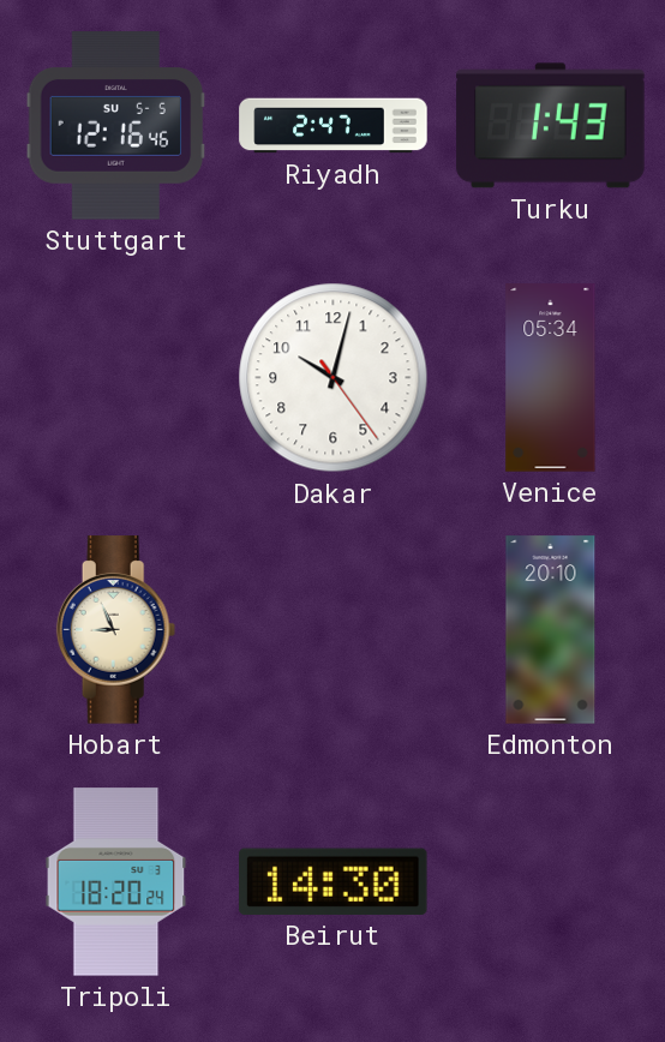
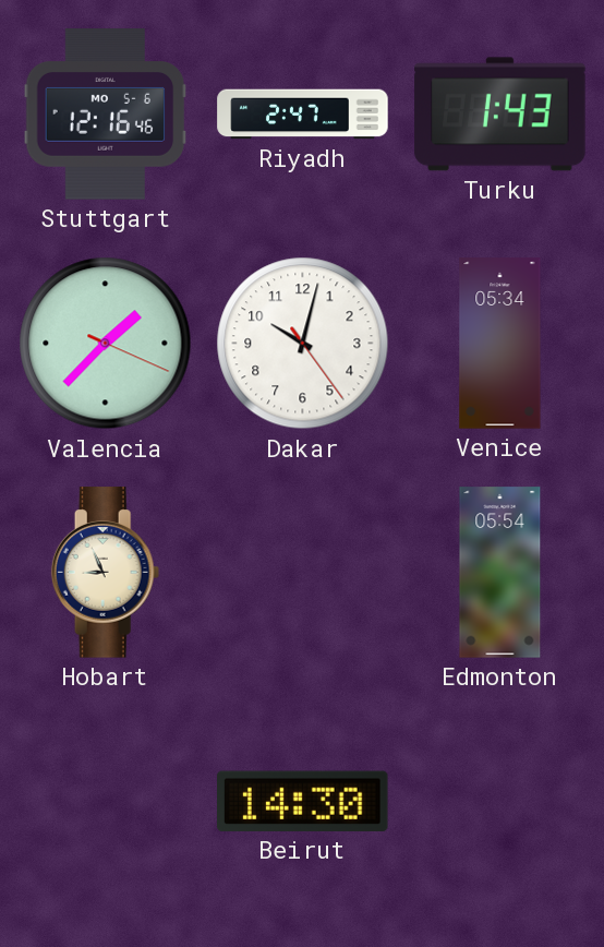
Stuttgart date: SU 5-5 -> MO 5-6
Valencia: none -> 1:37
Edmonton: 20:10 -> 05:54
Tripoli: 18:20 -> none
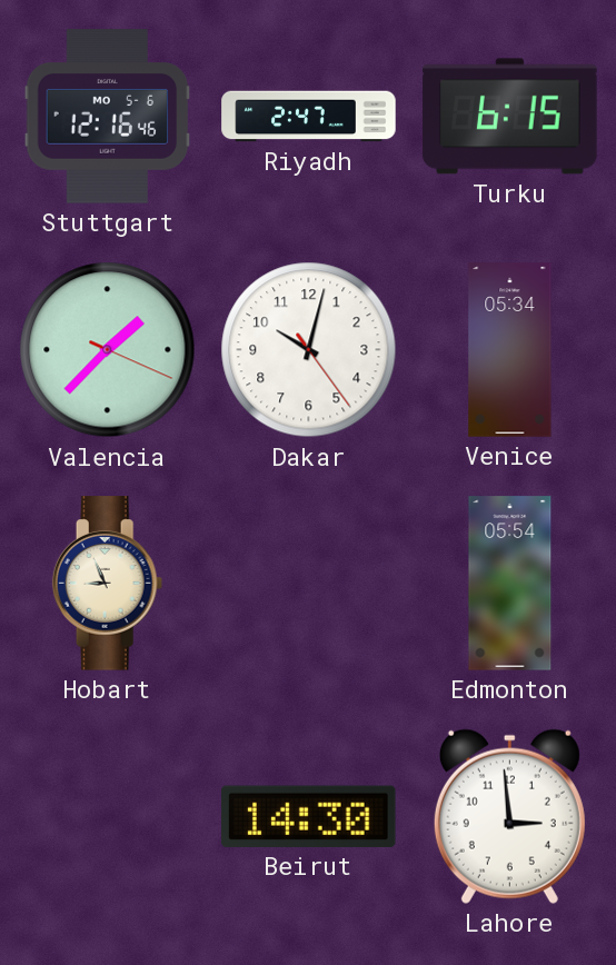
Turku: 1:43 -> 6:15
Lahore: none -> 2:59
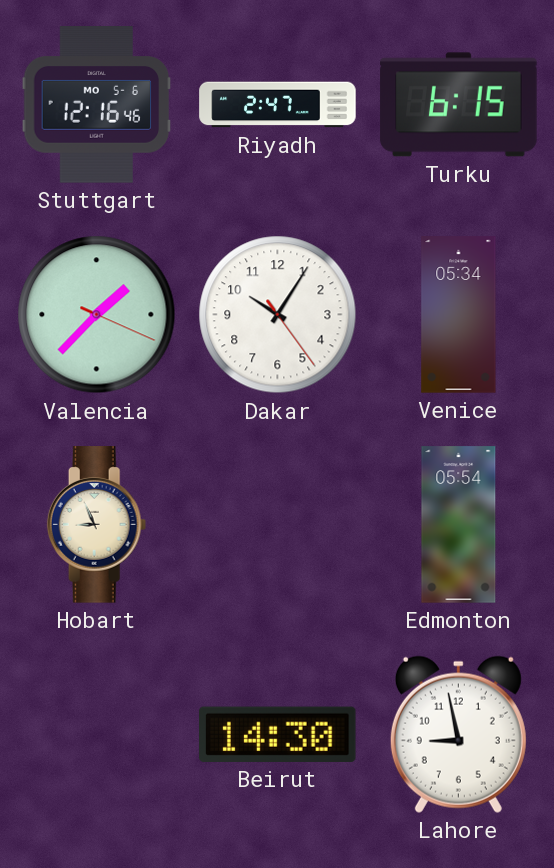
Dakar: 10:02 -> 10:05
Lahore: 2:59 -> 8:58
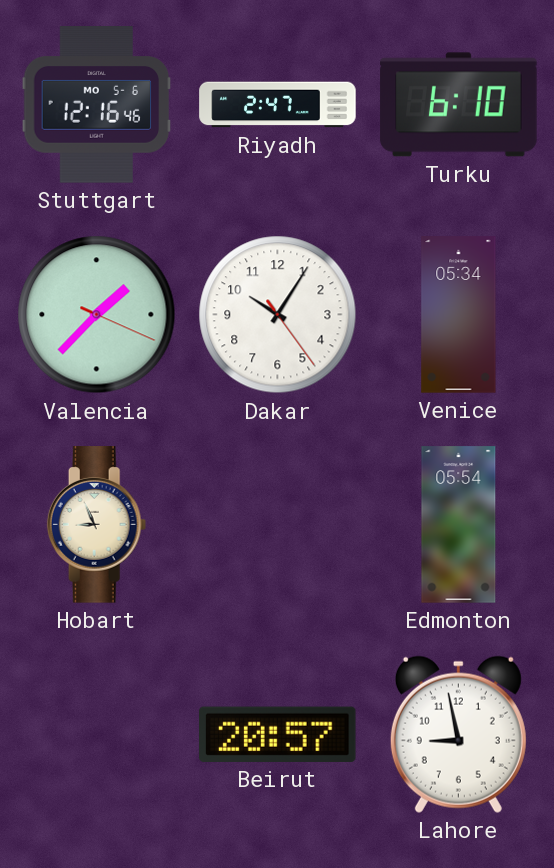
Turku: 6:15 -> 6:10
Beirut: 14:30 -> 20:57
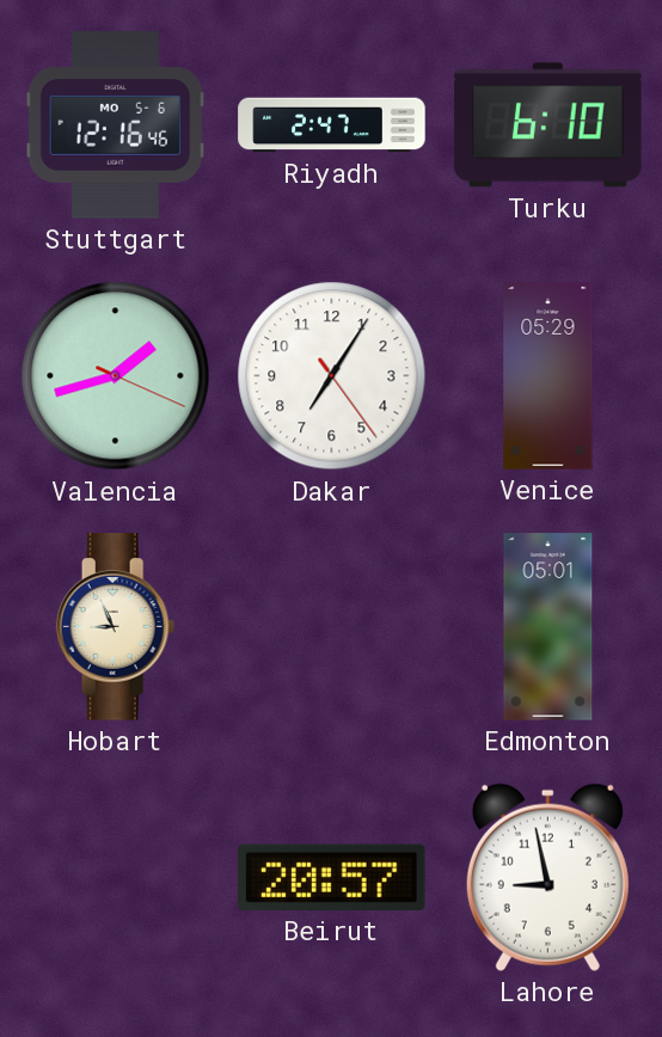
Valencia: 1:37 -> 1:42
Dakar: 10:05 -> 7:05
Venice: 05:34 -> 05:29
Edmonton: 05:54 -> 05:01
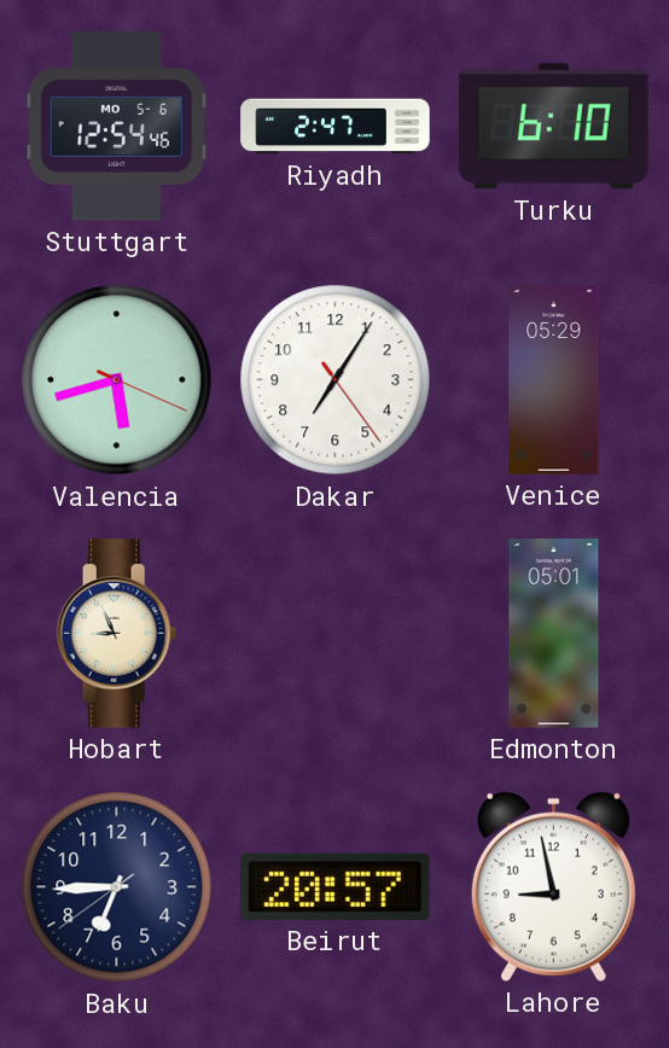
Stuttgart: 12:16 -> 12:54
Valencia: 1:42 -> 5:42
Baku: none -> 6:44
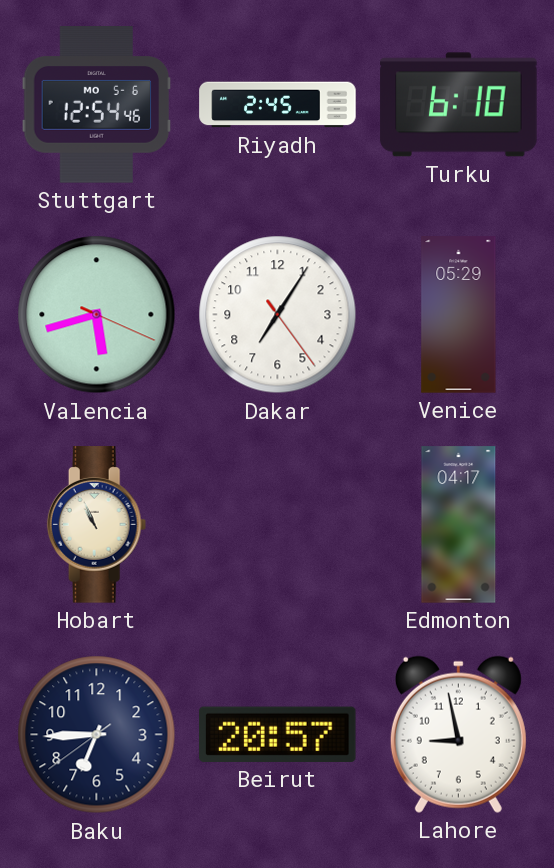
Riyadh: 2:47 -> 2:45
Hobart: 8:56 -> 10:56
Edmonton: 05:01 -> 04:17
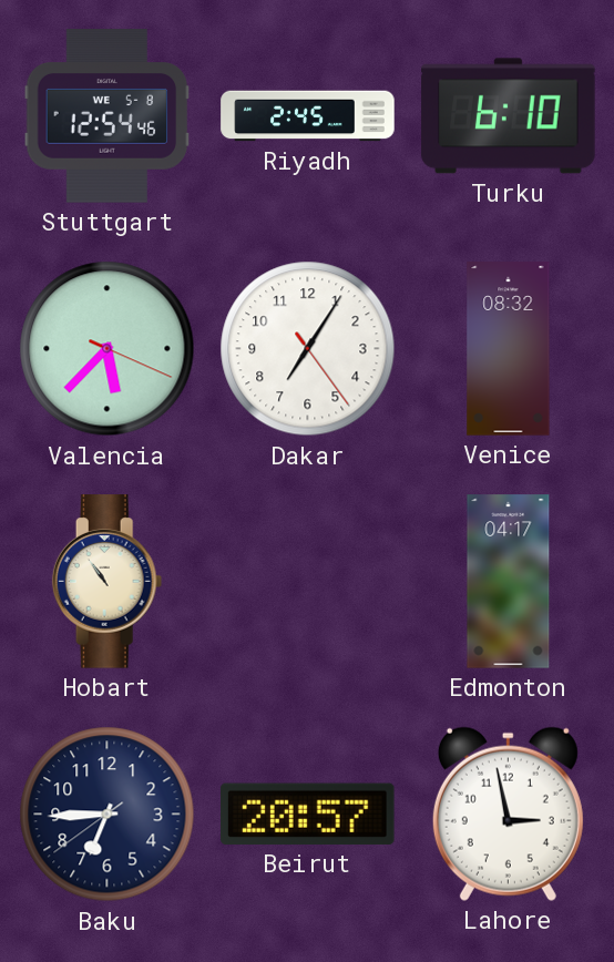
Stuttgart date: MO 5-6 -> WE 5-8
Valencia: 5:42 -> 5:37
Venice: 05:29 -> 08:32
Hobart: 10:56 -> 10:54
Lahore: 8:58 -> 2:58
